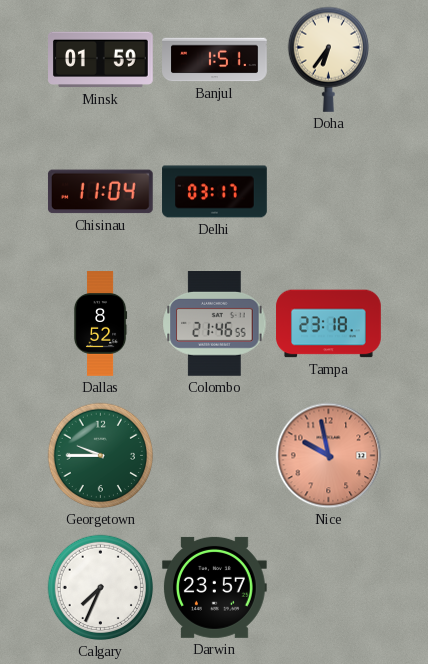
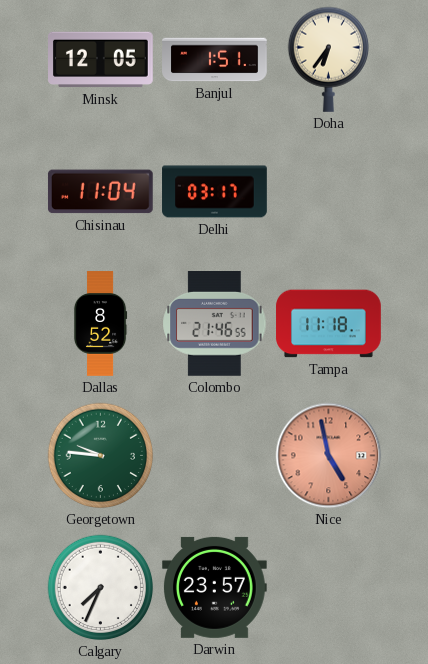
Minsk: 01:59 -> 12:05
Tampa: 23:18 -> 11:18
Georgetown: 9:45 -> 9:46
Nice: 9:58 -> 4:58
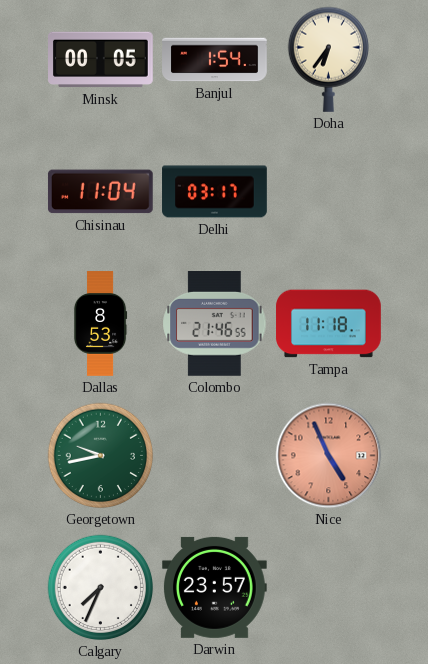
Minsk: 12:05 -> 00:05
Banjul: 1:51 -> 1:54
Dallas: 8:52 -> 8:53
Georgetown: 9:46 -> 9:43
Nice: 4:58 -> 4:56
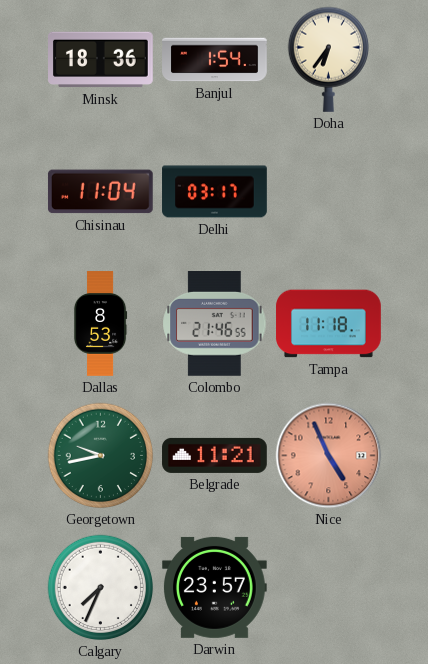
Minsk: 00:05 -> 18:36
Belgrade: none -> 11:21
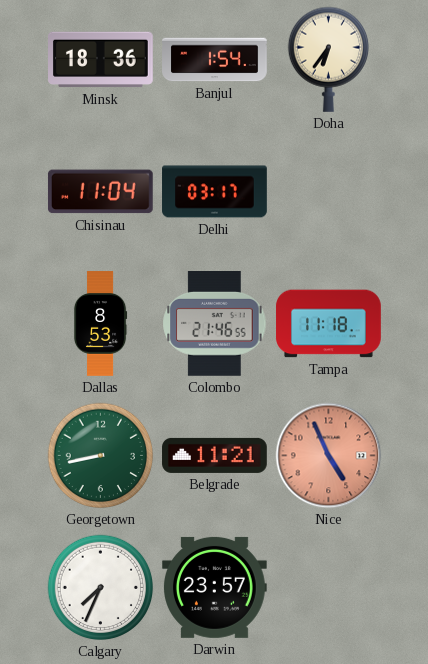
Georgetown: 9:43 -> 8:43
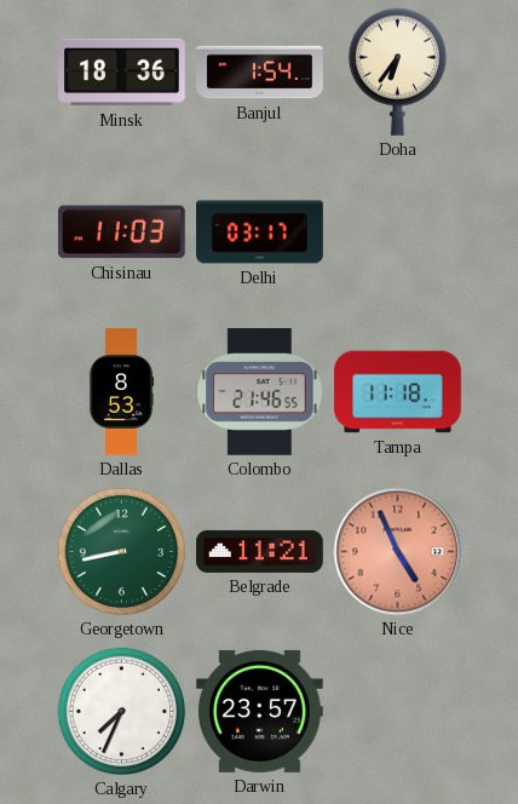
Chisinau: 11:04 -> 11:03
